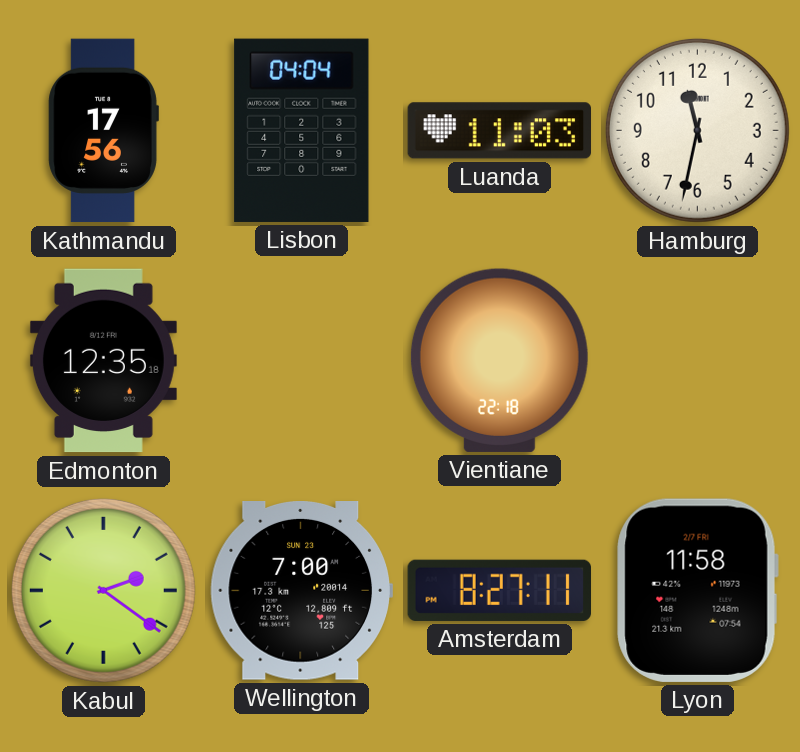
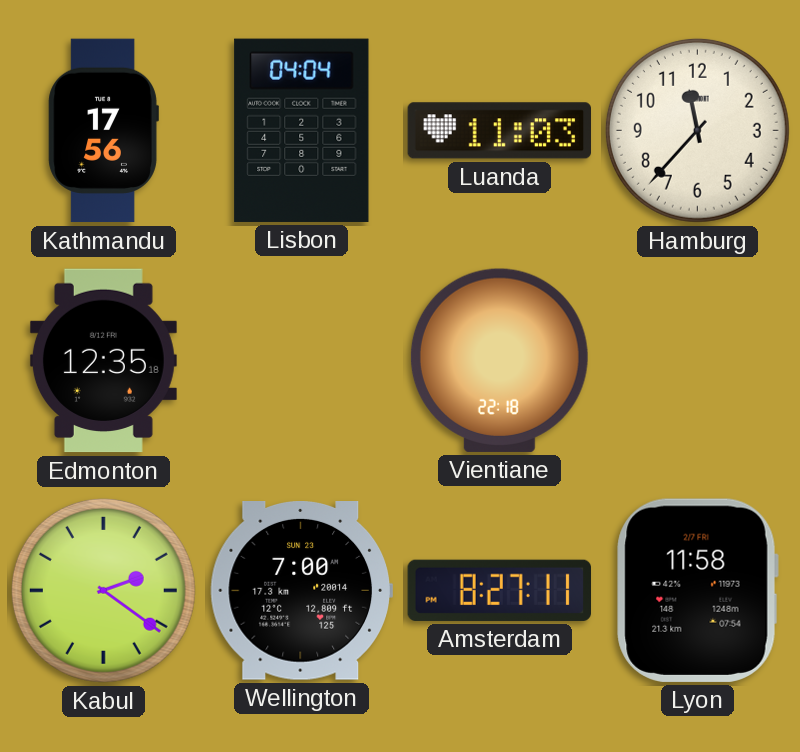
Hamburg: 11:32 -> 11:37
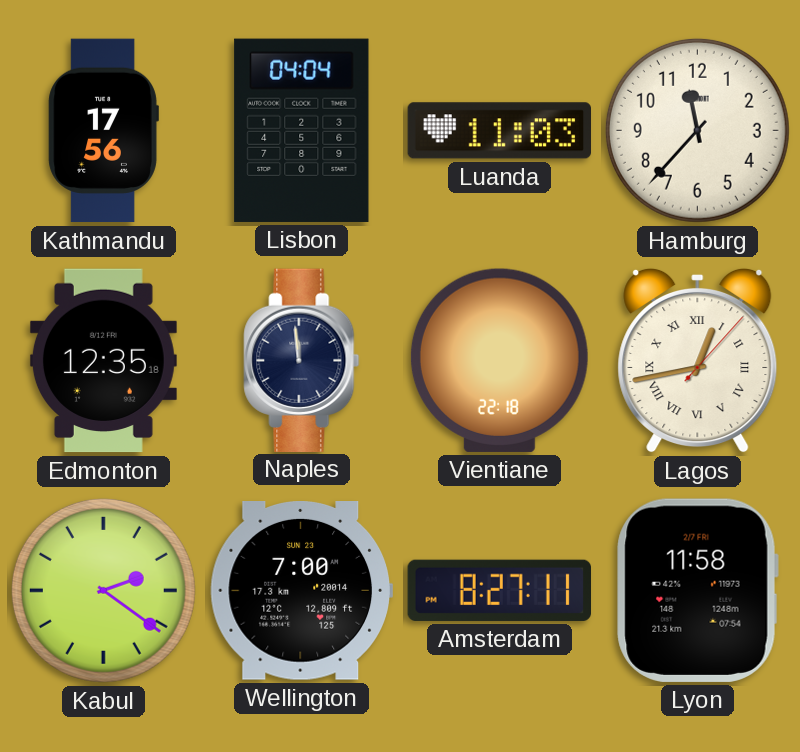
Naples: none -> 11:59
Lagos: none -> 12:43
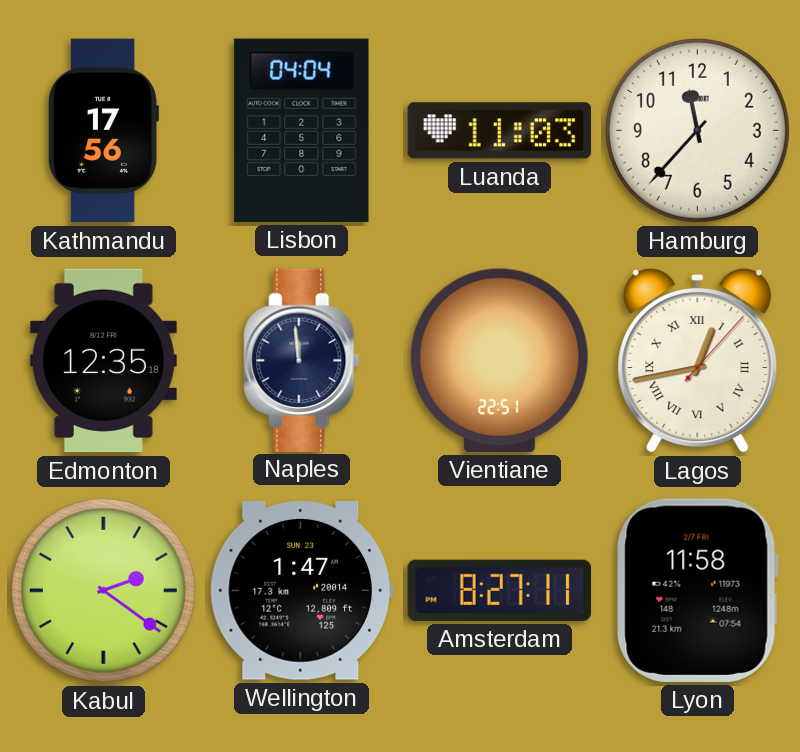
Vientiane: 22:18 -> 22:51
Wellington: 7:00 -> 1:47
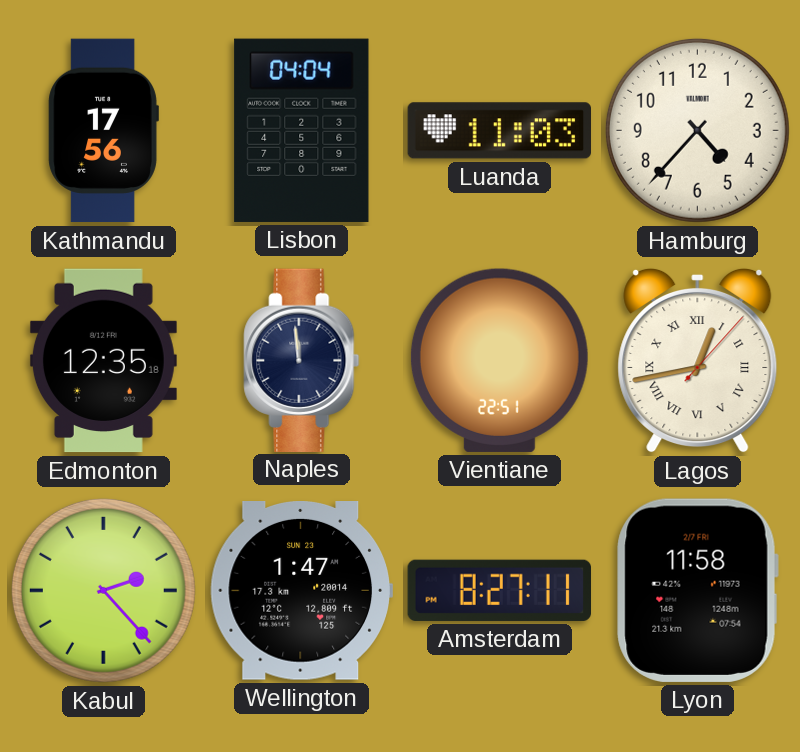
Hamburg: 11:37 -> 4:37
Kabul: 2:21 -> 2:23
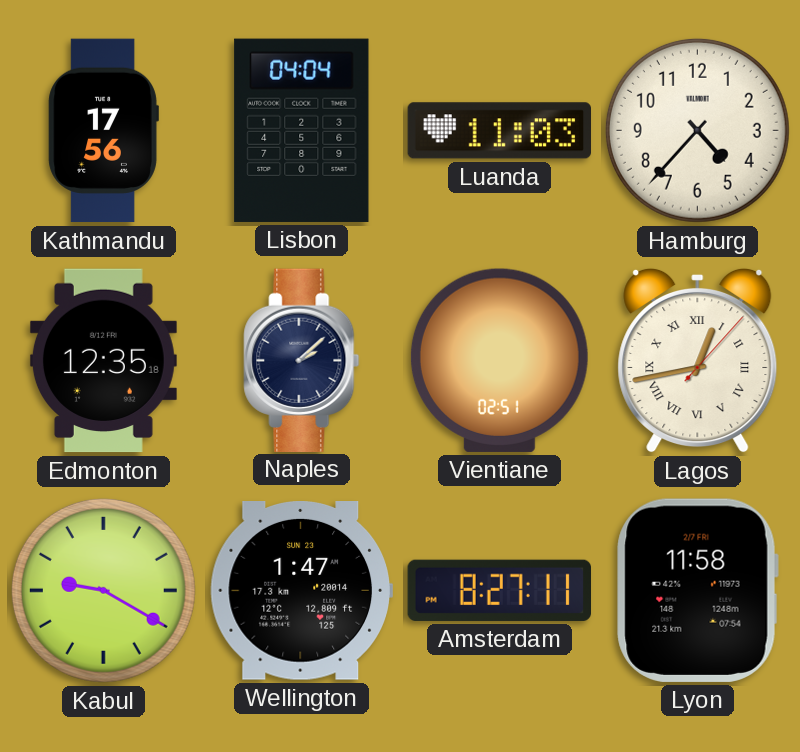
Naples: 11:59 -> 2:08
Vientiane: 22:51 -> 02:51
Kabul: 2:23 -> 9:20
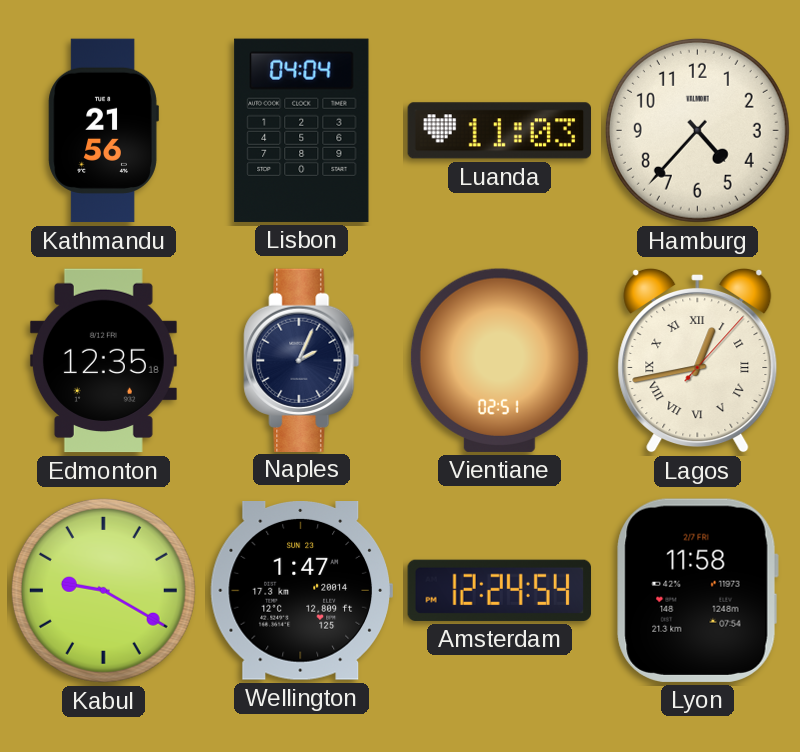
Kathmandu: 17:56 -> 21:56
Naples: 2:08 -> 2:04
Amsterdam: 8:27 -> 12:24
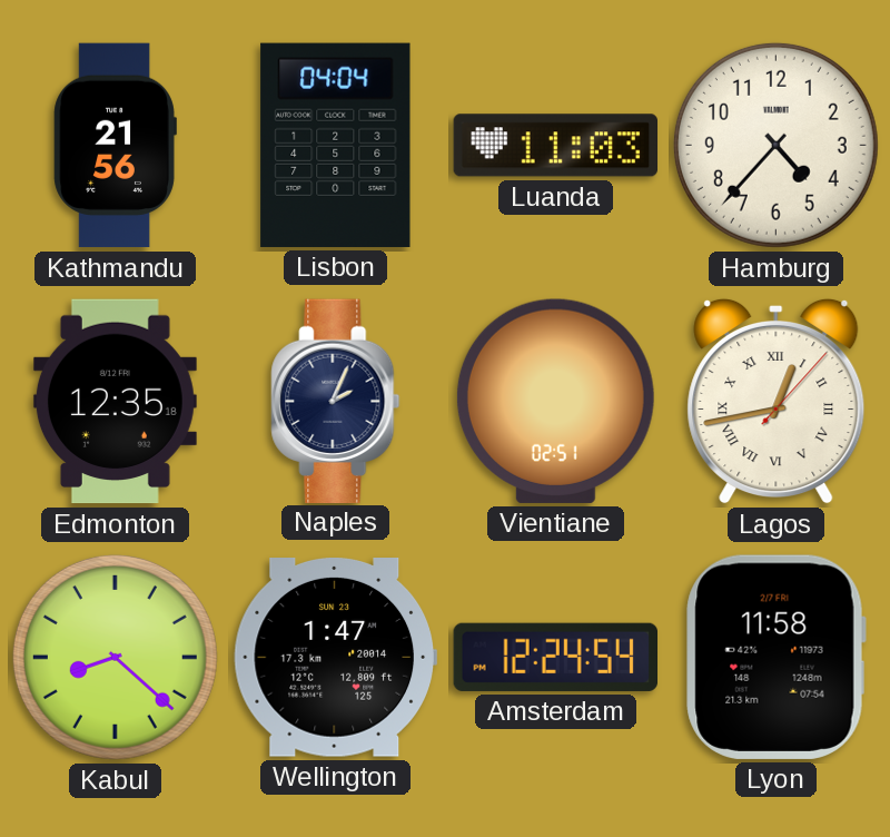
Kabul: 9:20 -> 8:22
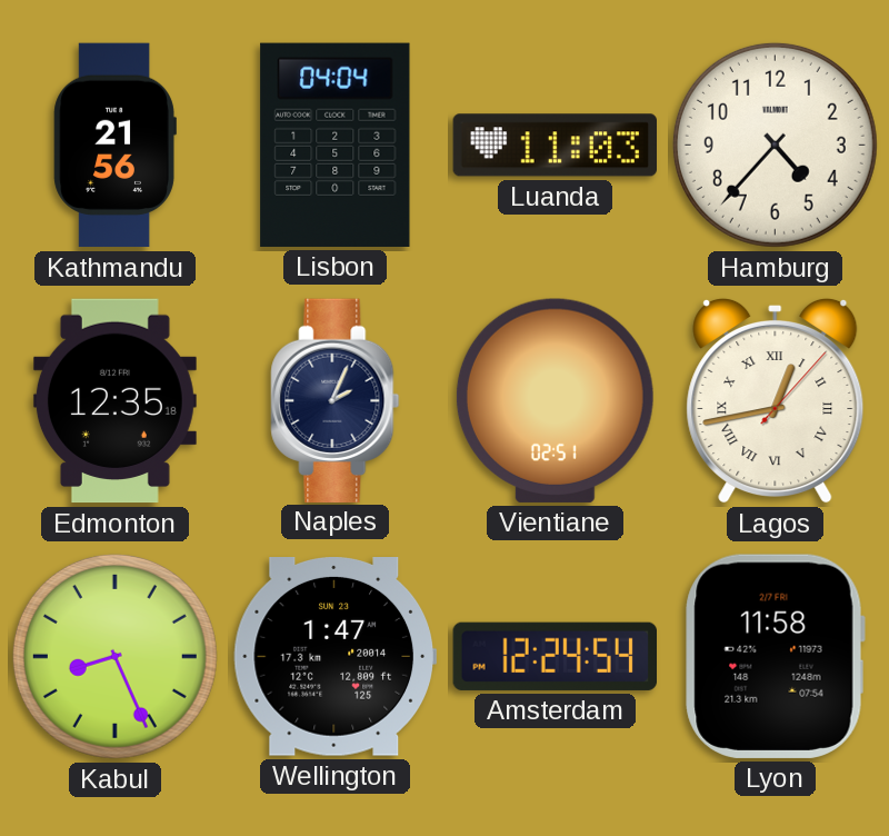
Kabul: 8:22 -> 8:26
